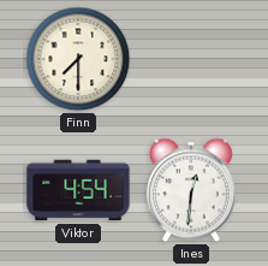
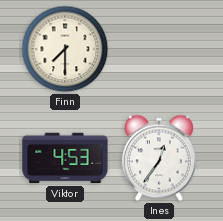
Viktor: 4:54 -> 4:53
Ines: 12:31 -> 12:36
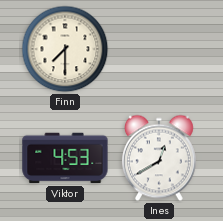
Ines: 12:36 -> 12:40
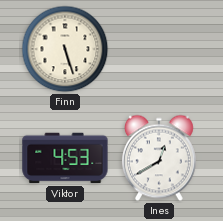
Finn: 7:30 -> 5:27
